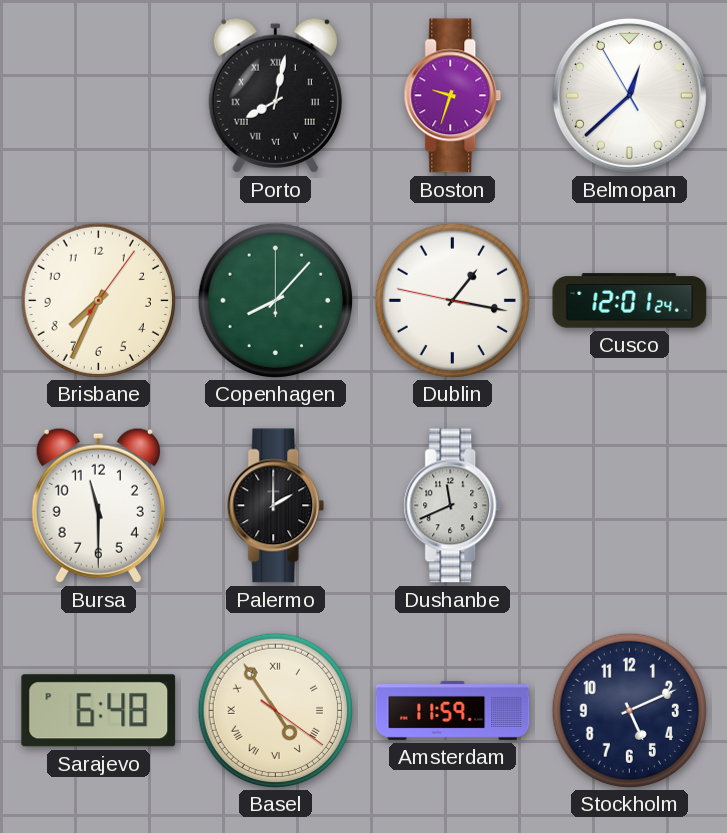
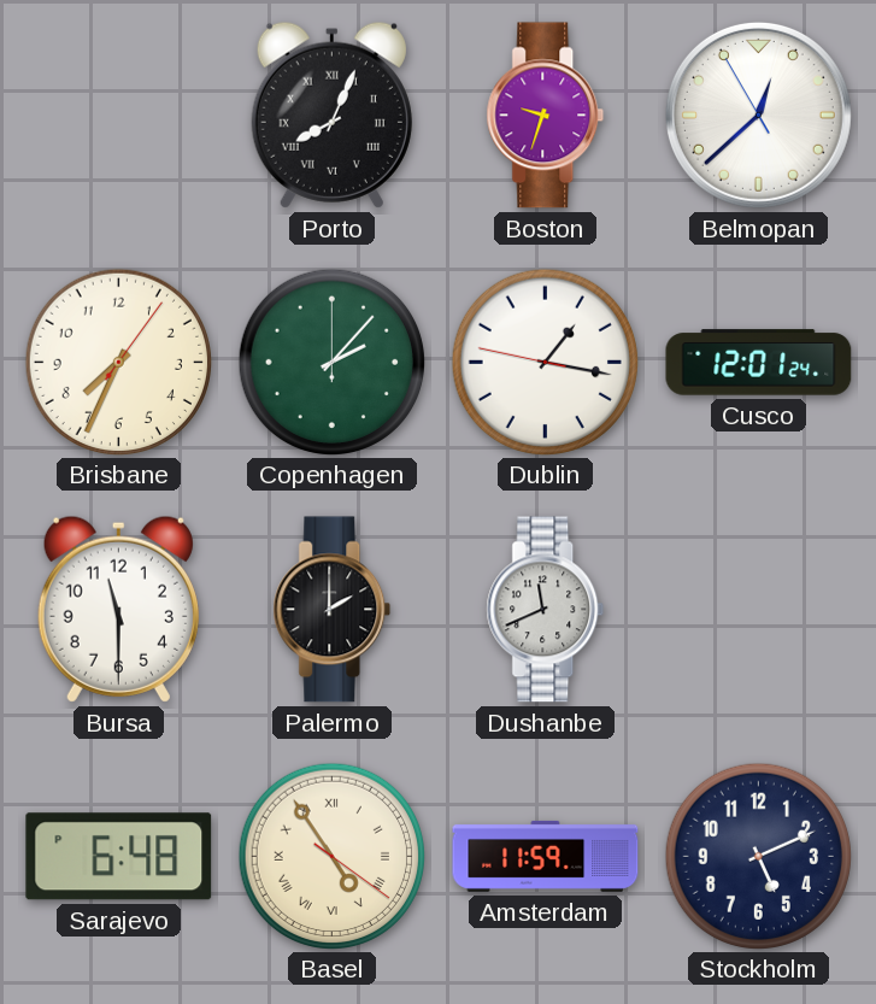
Porto: 8:02 -> 8:04
Copenhagen: 8:07 -> 2:07
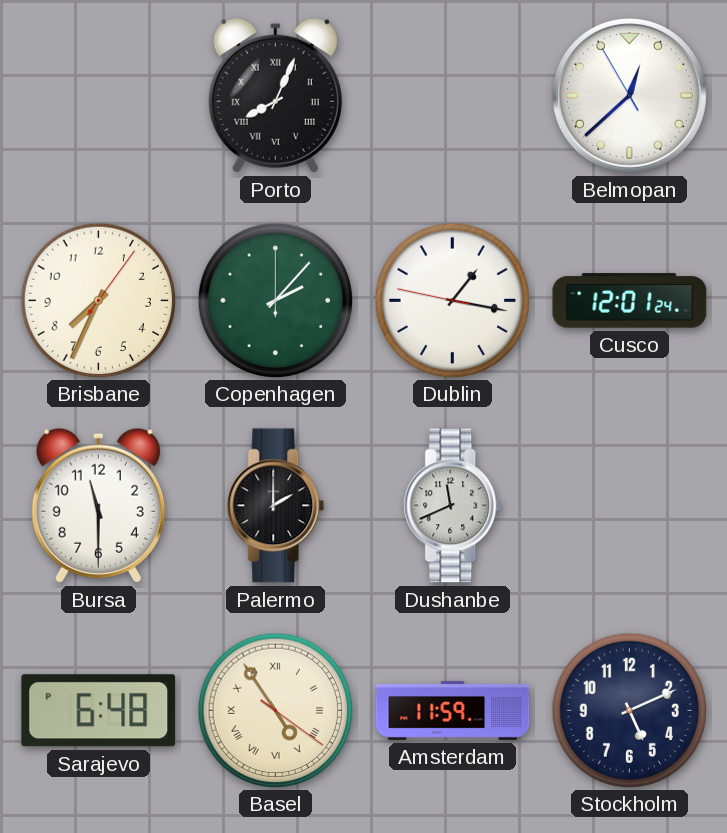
Boston: 9:33 -> none
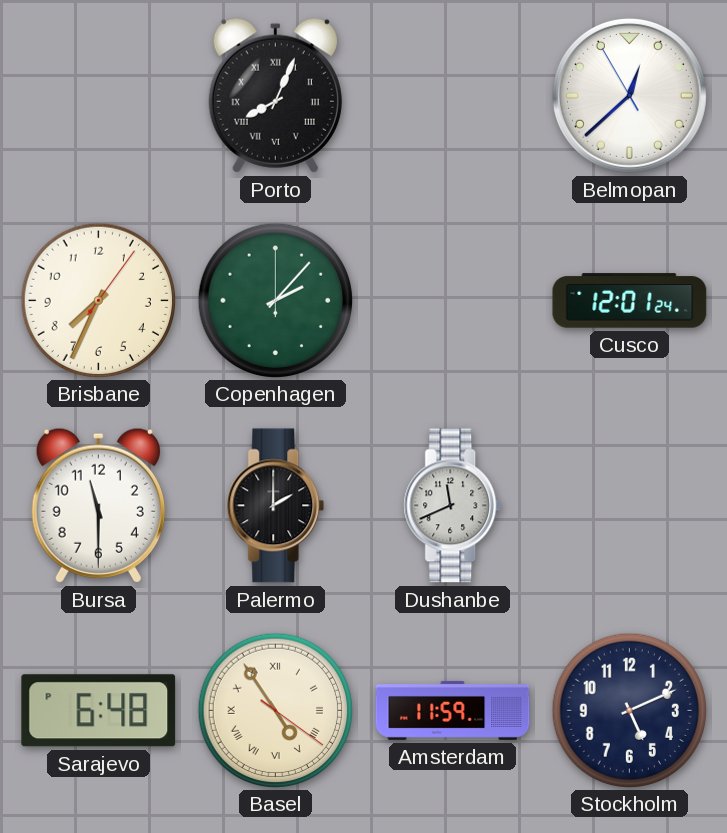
Dublin: 1:16 -> none
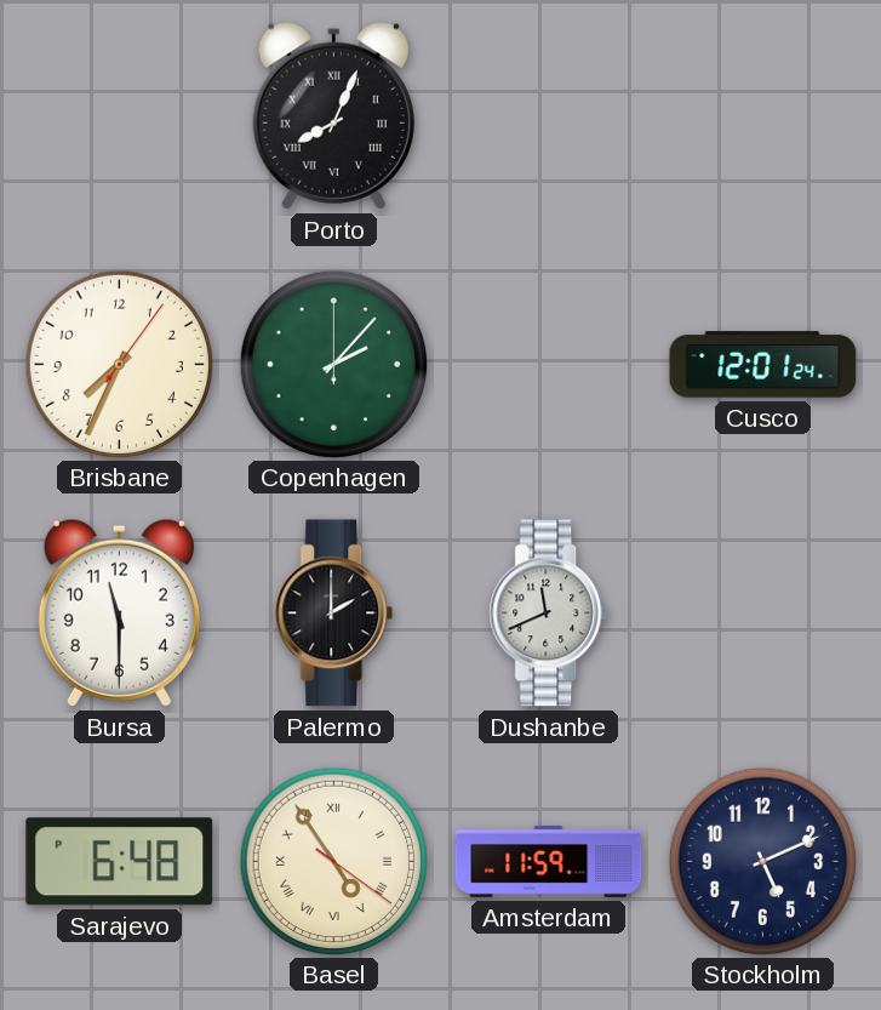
Belmopan: 12:37 -> none
